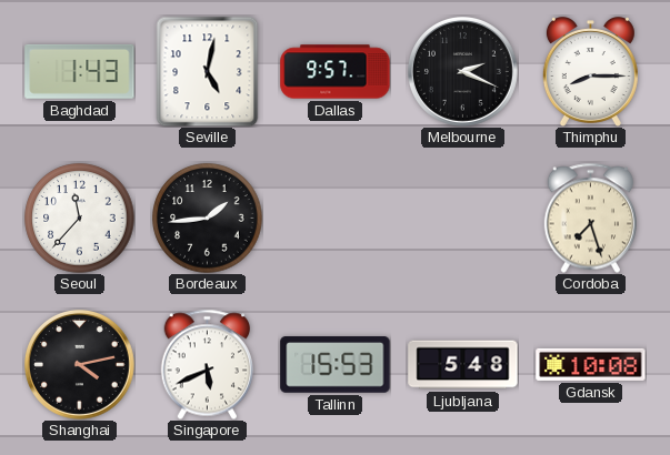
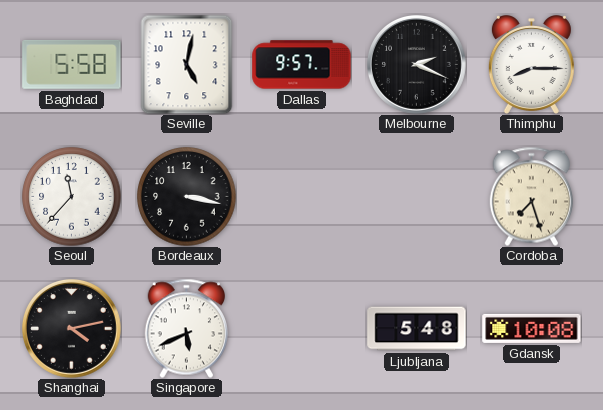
Baghdad: 1:43 -> 5:58
Bordeaux: 1:44 -> 3:17
Tallinn: 15:53 -> none
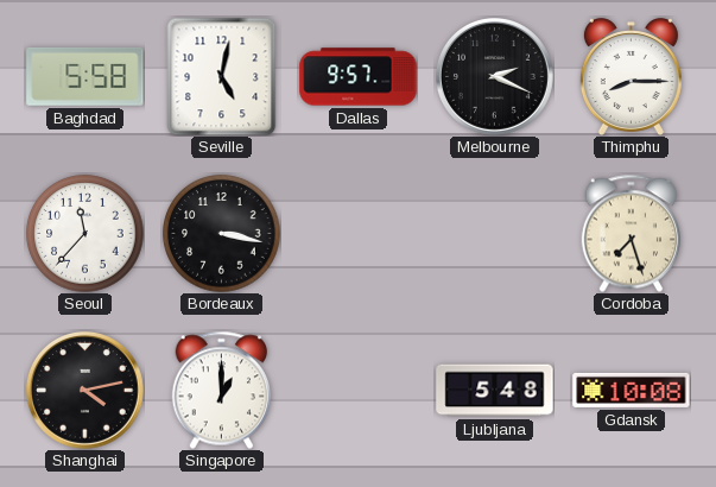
Singapore: 5:41 -> 1:00
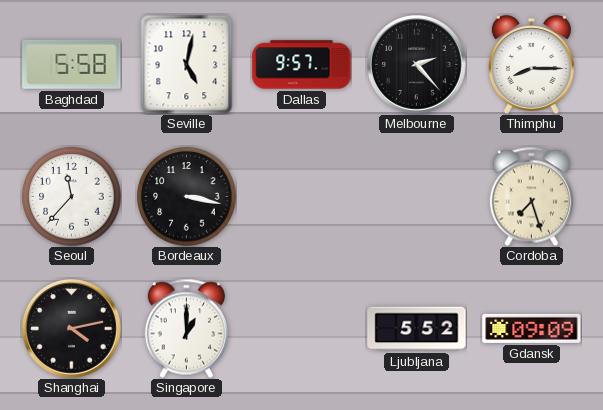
Melbourne: 2:19 -> 2:23
Ljubljana: 5:48 -> 5:52
Gdansk: 10:08 -> 09:09
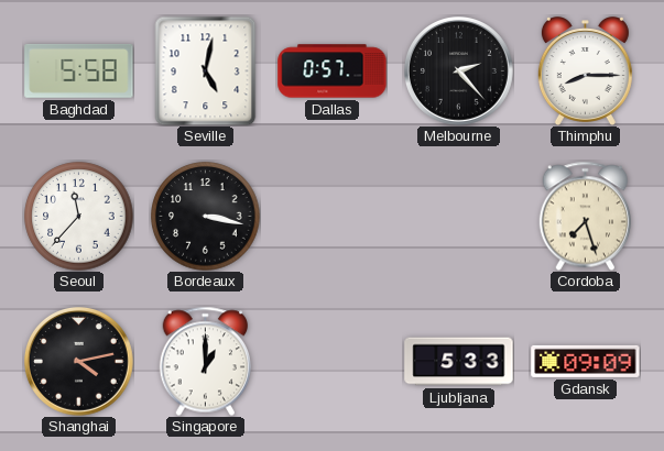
Dallas: 9:57 -> 0:57
Ljubljana: 5:52 -> 5:33
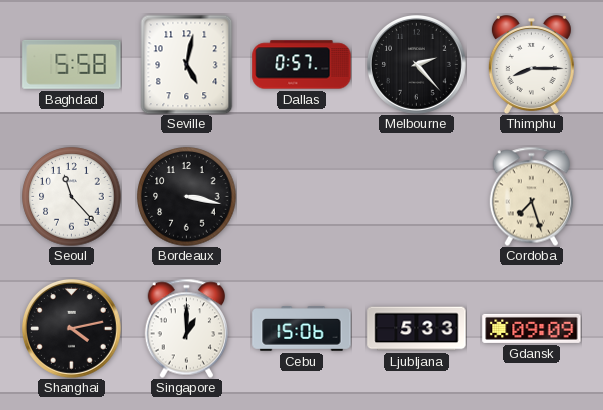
Seoul: 11:37 -> 11:23
Cebu: none -> 15:06
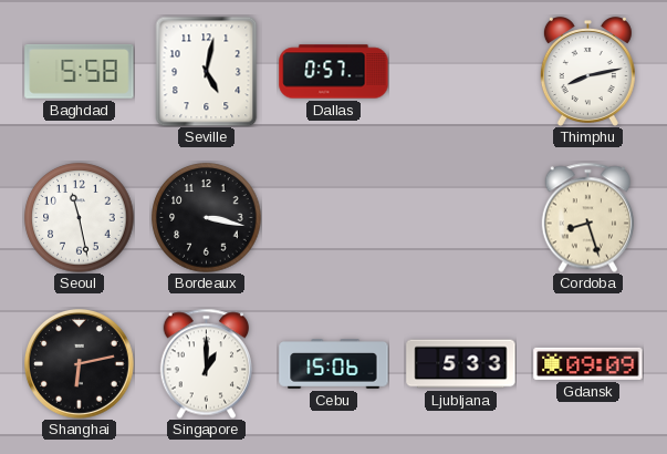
Melbourne: 2:23 -> none
Thimphu: 8:15 -> 8:13
Seoul: 11:23 -> 11:28
Cordoba: 7:27 -> 8:27
Shanghai: 4:13 -> 6:13
